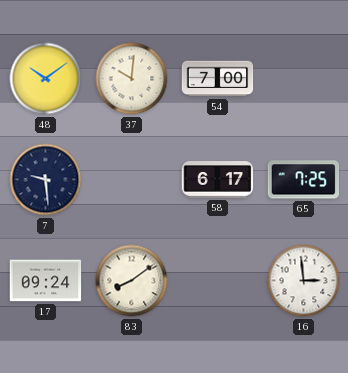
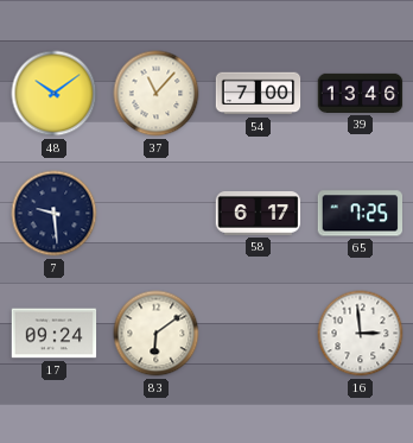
37: 10:01 -> 11:07
39: none -> 13:46
83: 8:09 -> 6:09
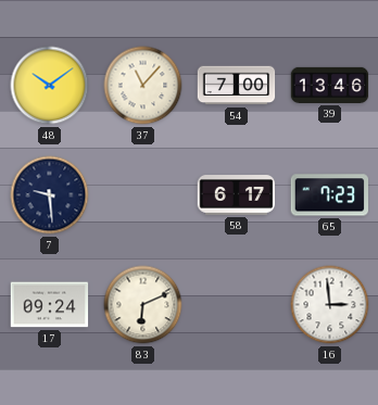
65: 7:25 -> 7:23
83: 6:09 -> 6:11
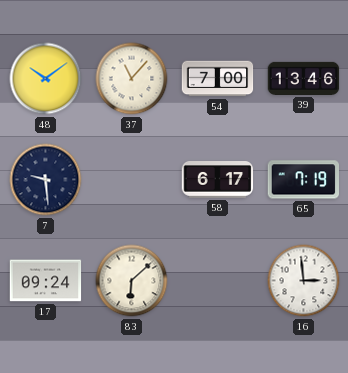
65: 7:23 -> 7:19
83: 6:11 -> 6:08
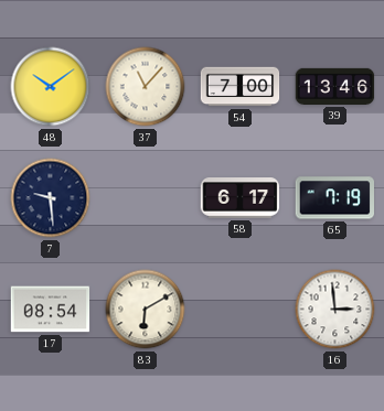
17: 09:24 -> 08:54
83: 6:08 -> 6:10
